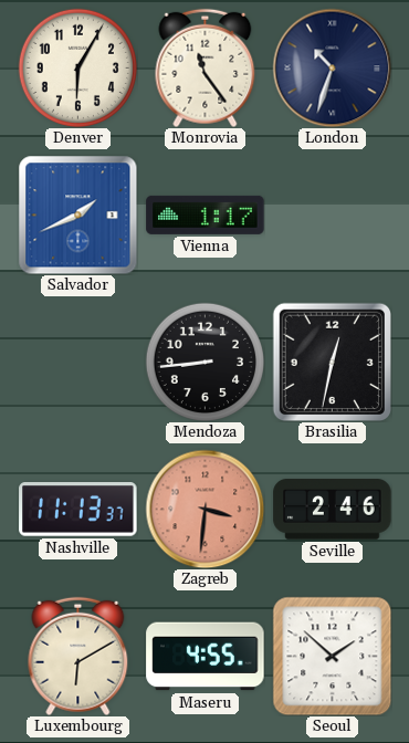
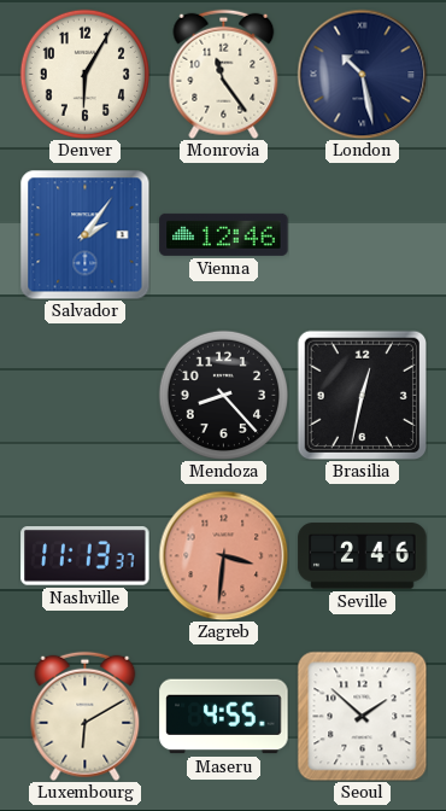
London: 10:33 -> 10:28
Salvador: 1:41 -> 2:06
Vienna: 1:17 -> 12:46
Mendoza: 8:44 -> 8:23
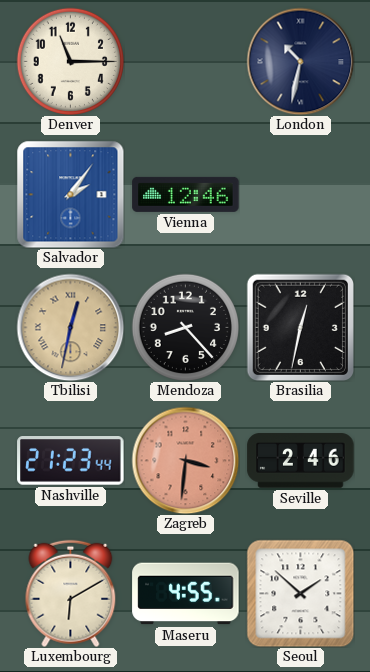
Denver: 6:05 -> 11:15
Monrovia: 11:24 -> none
London: 10:28 -> 10:32
Tbilisi: none -> 12:32
Nashville: 11:13 -> 21:23
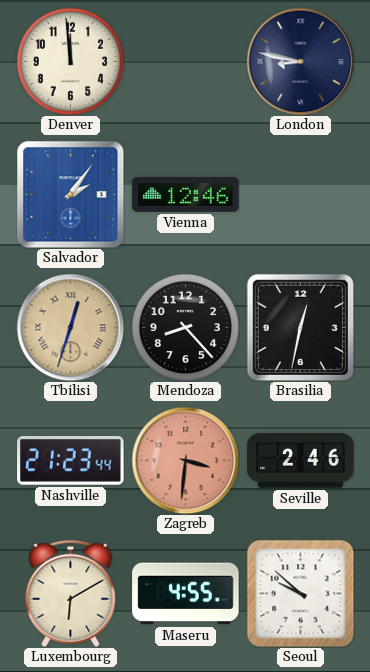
Denver: 11:15 -> 11:59
London: 10:32 -> 8:47
Tbilisi: 12:32 -> 12:33
Seoul: 1:52 -> 9:52
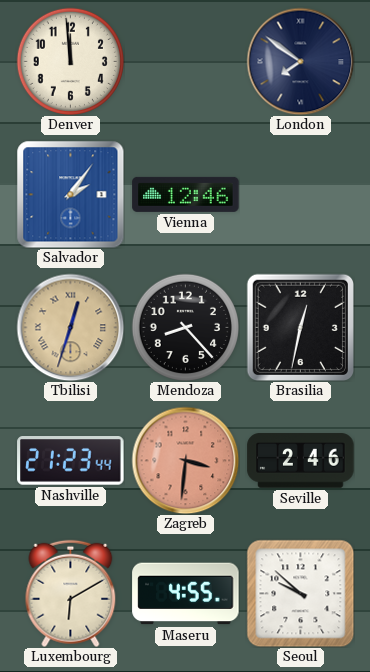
London: 8:47 -> 7:51
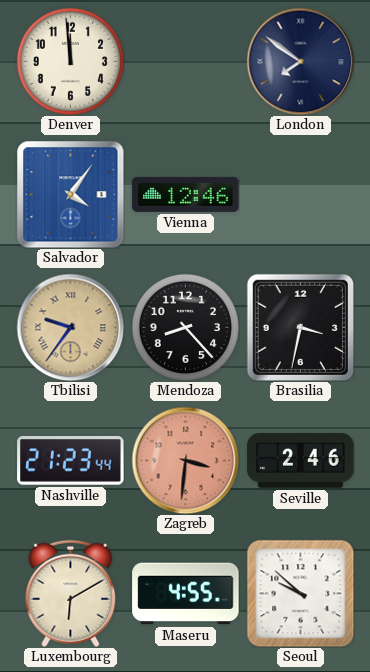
Salvador: 2:06 -> 4:06
Tbilisi: 12:33 -> 9:36
Brasilia: 12:32 -> 3:32
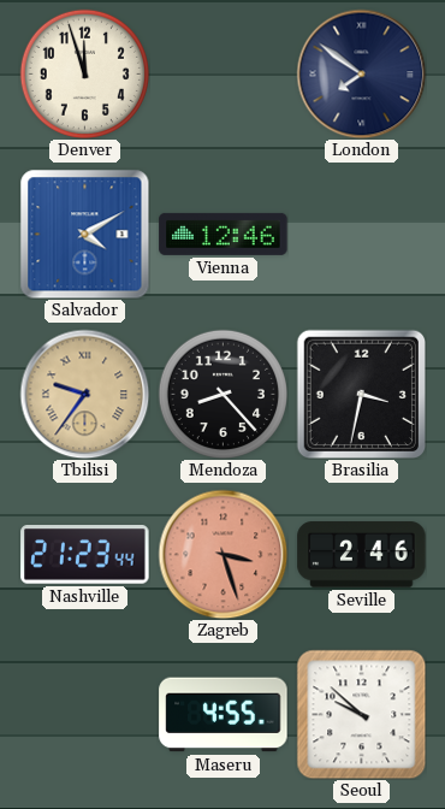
Denver: 11:59 -> 11:57
Salvador: 4:06 -> 4:10
Zagreb: 3:31 -> 3:27
Luxembourg: 6:10 -> none
